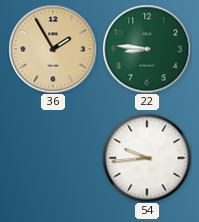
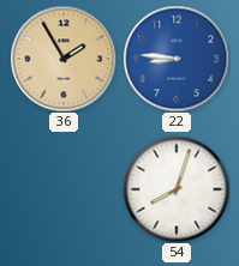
22 dial: green -> blue
54: 9:44 -> 8:03
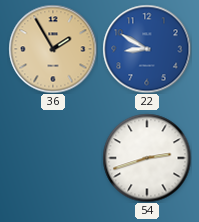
22: 8:46 -> 8:50
54: 8:03 -> 2:42
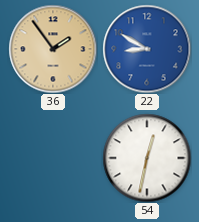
36: 1:55 -> 1:54
54: 2:42 -> 12:32
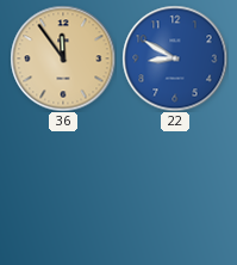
36: 1:54 -> 11:54
54: 12:32 -> none
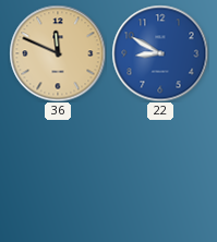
36: 11:54 -> 11:49
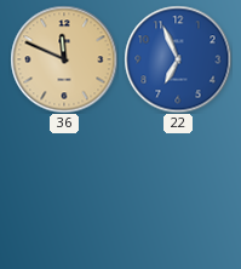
22: 8:50 -> 6:56
